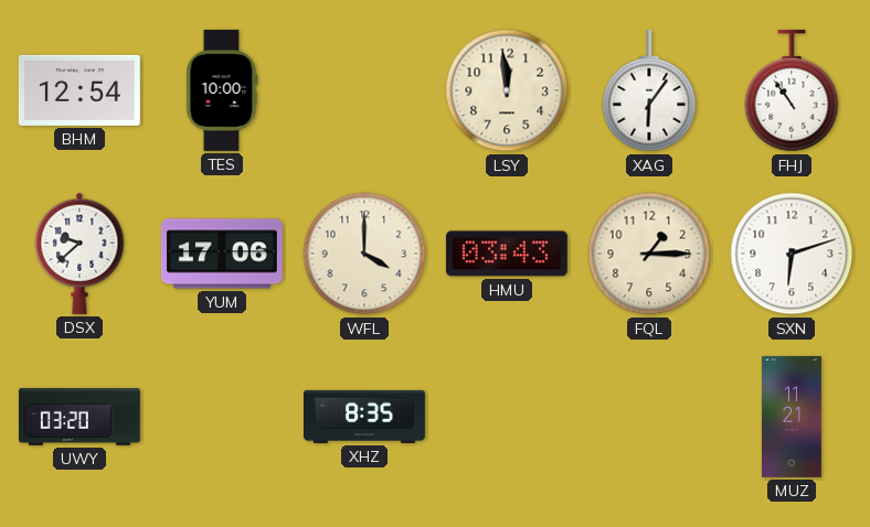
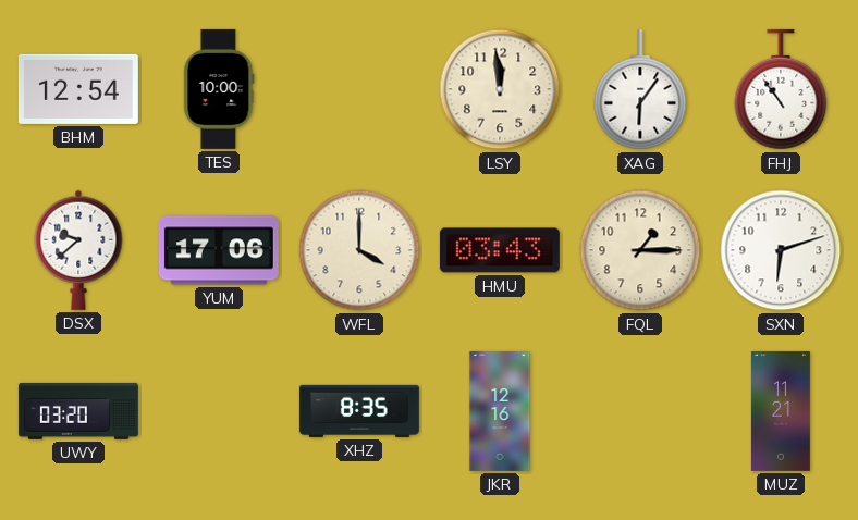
JKR: none -> 12:16
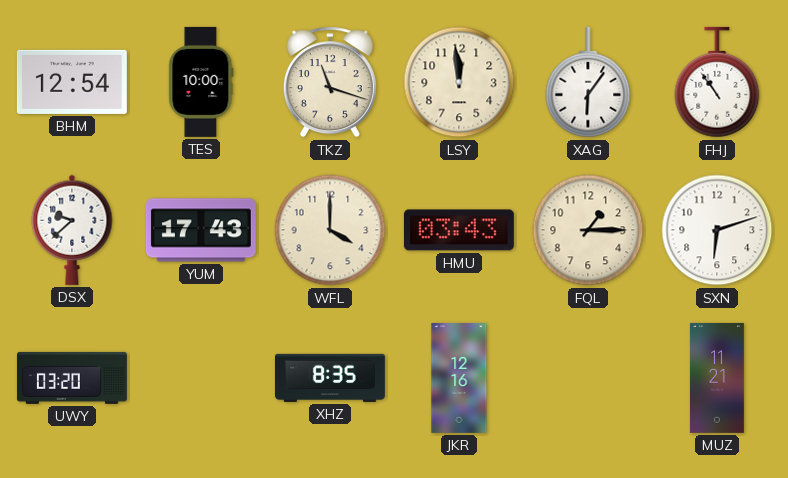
TKZ: none -> 11:18
YUM: 17:06 -> 17:43
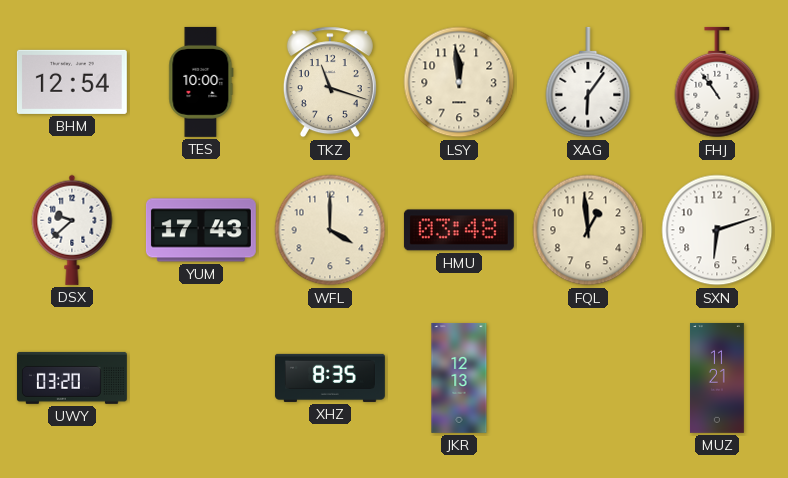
HMU: 03:43 -> 03:48
FQL: 1:15 -> 12:59
JKR: 12:16 -> 12:13
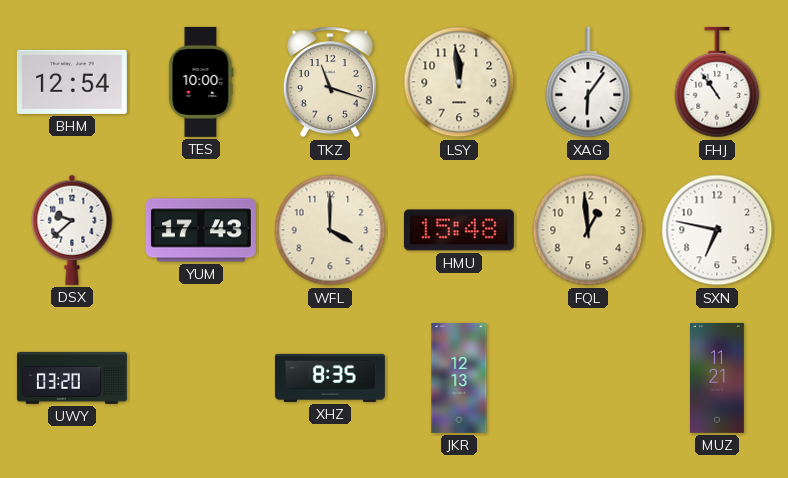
HMU: 03:48 -> 15:48
SXN: 6:12 -> 6:47
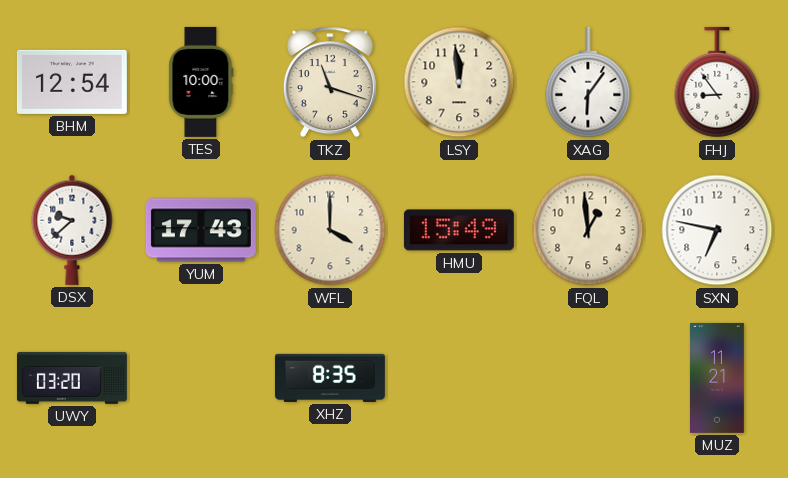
FHJ: 10:54 -> 8:54
HMU: 15:48 -> 15:49
JKR: 12:13 -> none
